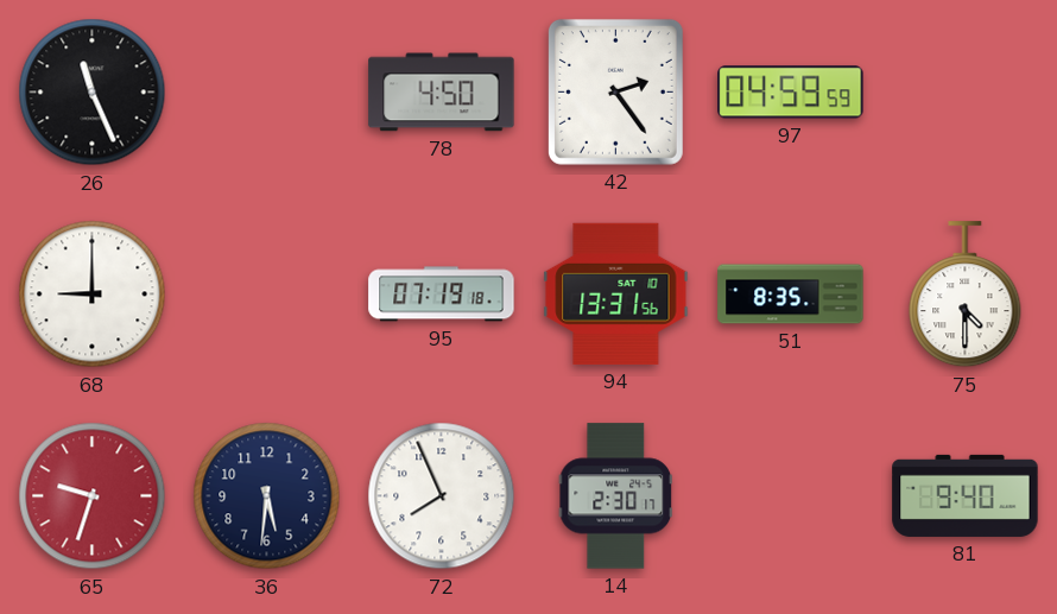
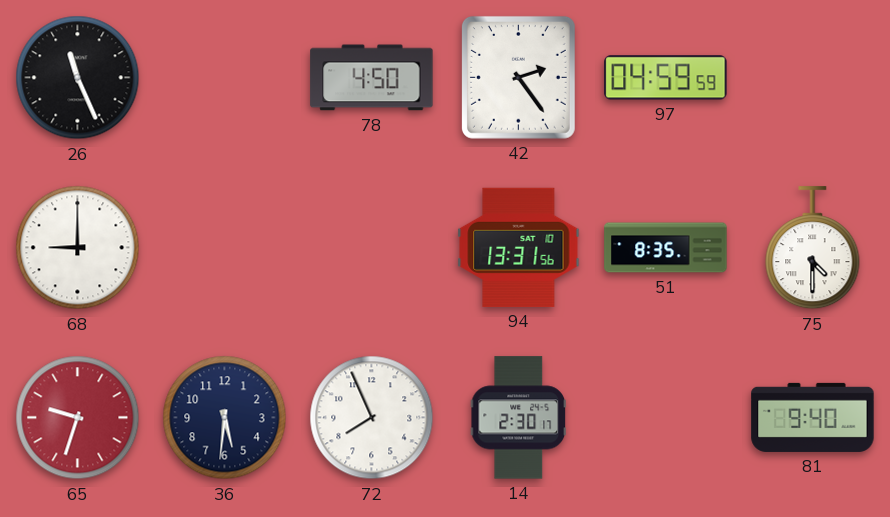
95: 07:19 -> none
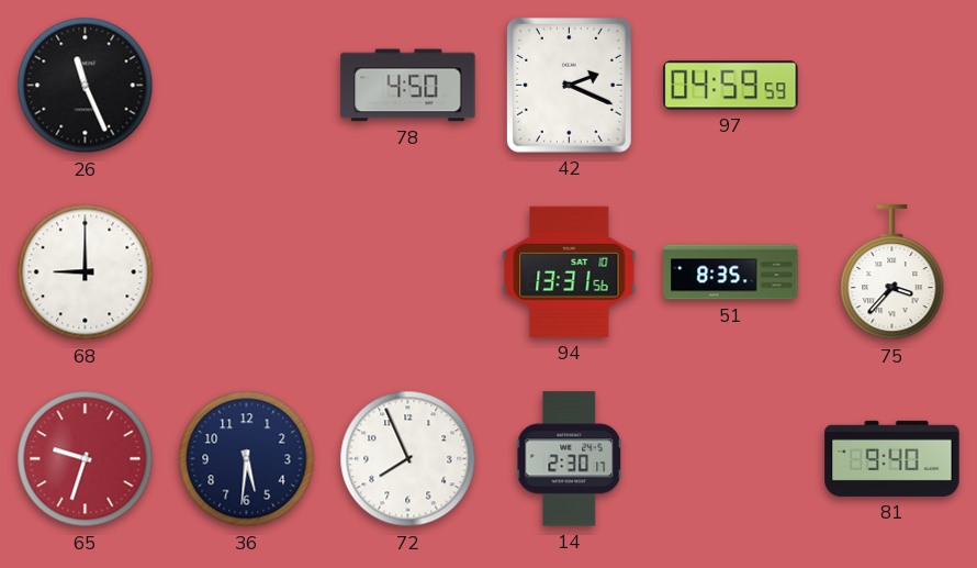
42: 2:24 -> 2:19
75: 4:30 -> 3:37
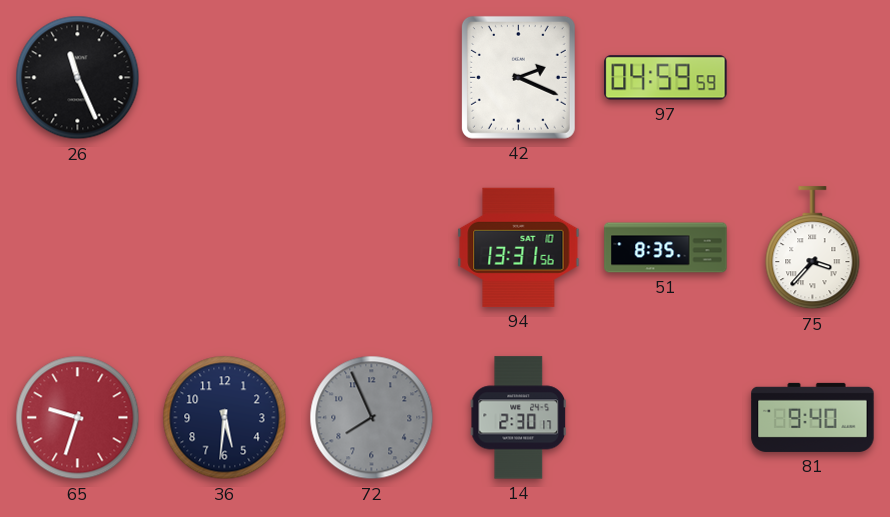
78: 4:50 -> none
68: 9:00 -> none
72 dial: white -> grey
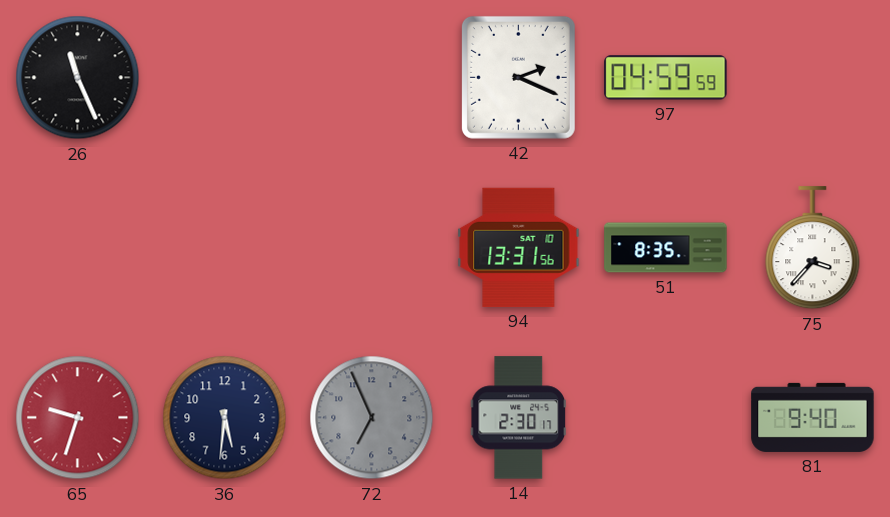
72: 7:56 -> 6:56
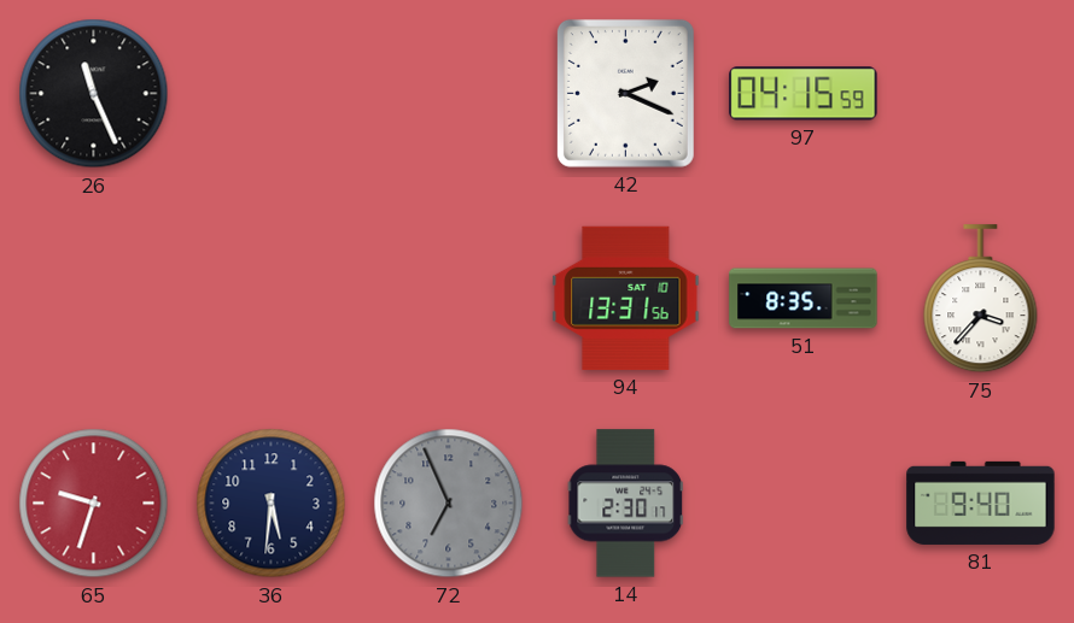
97: 04:59 -> 04:15
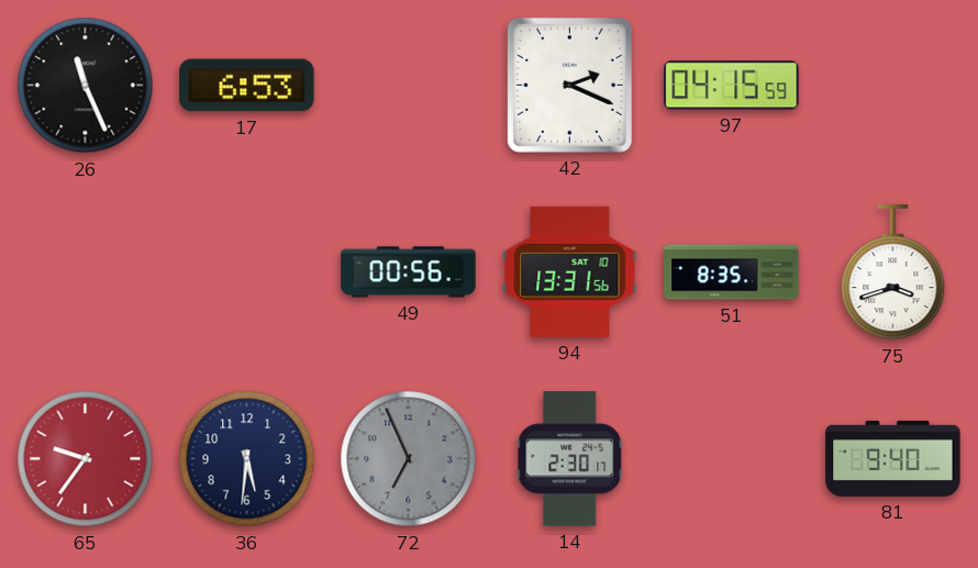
17: none -> 6:53
49: none -> 00:56
75: 3:37 -> 3:42
65: 9:33 -> 9:36
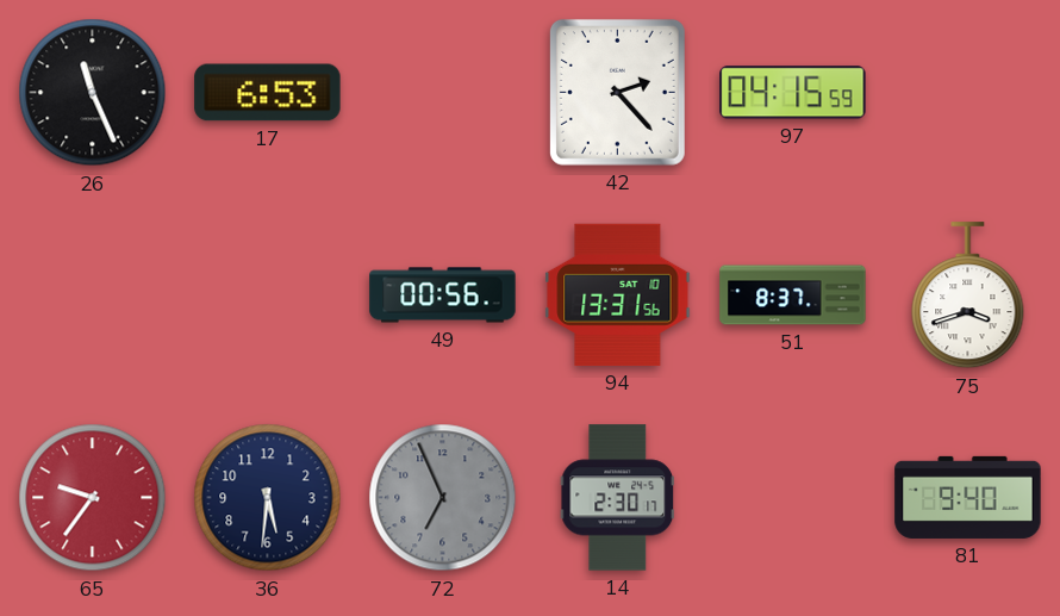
42: 2:19 -> 2:23
51: 8:35 -> 8:37
